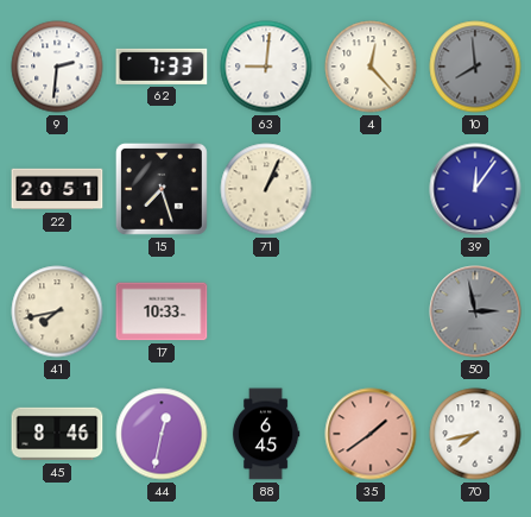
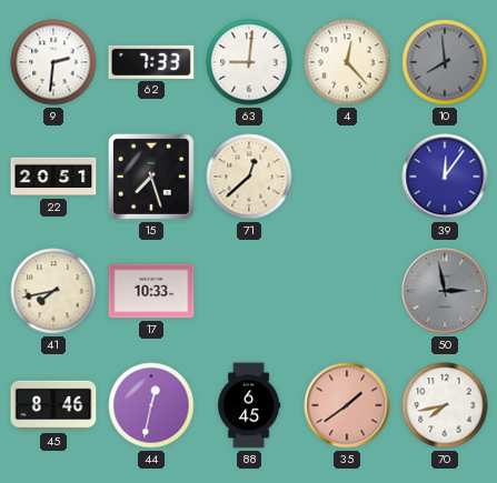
71: 1:04 -> 12:38
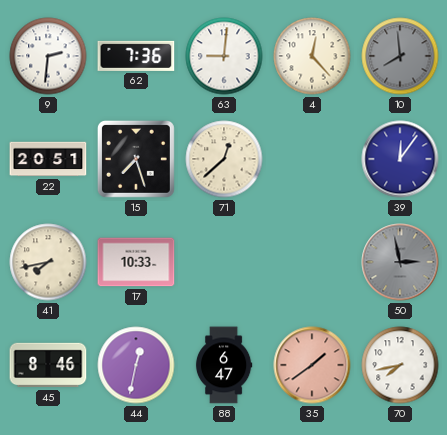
62: 7:33 -> 7:36
88: 6:45 -> 6:47
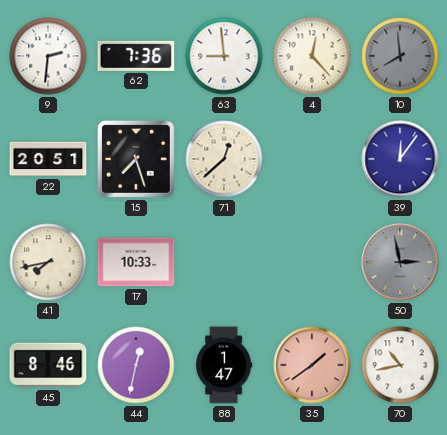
63: 9:01 -> 8:59
88: 6:47 -> 1:47
70: 7:43 -> 10:43
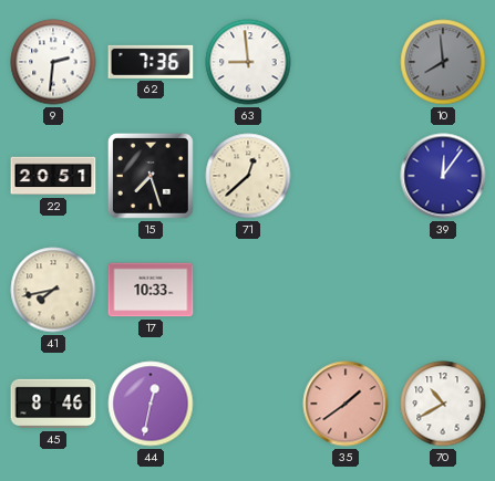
4: 12:23 -> none
50: 2:58 -> none
88: 1:47 -> none
70: 10:43 -> 10:40
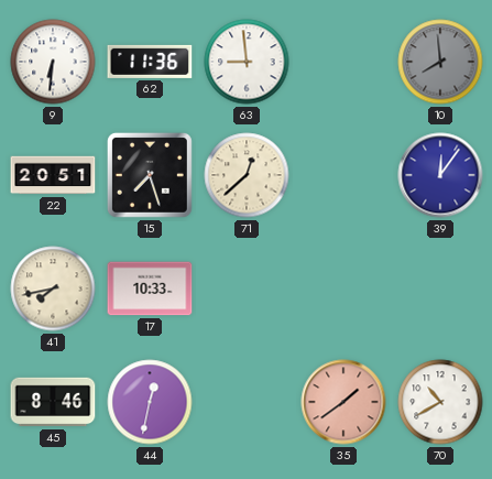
9: 2:31 -> 6:31
62: 7:36 -> 11:36
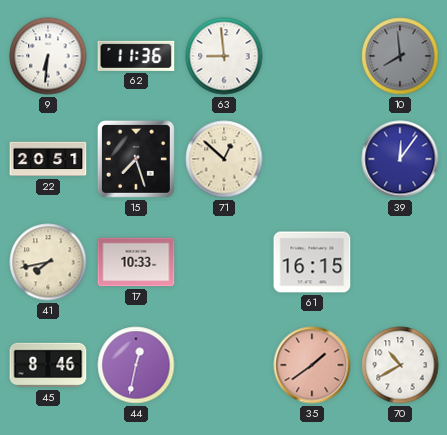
71: 12:38 -> 12:52
61: none -> 16:15
